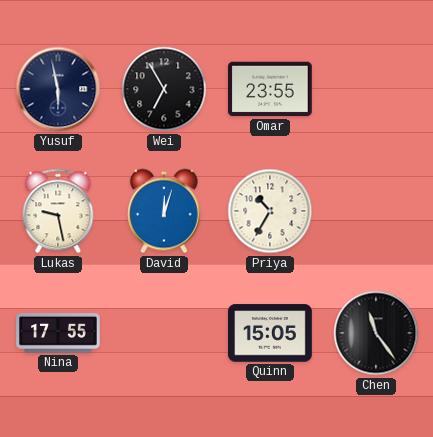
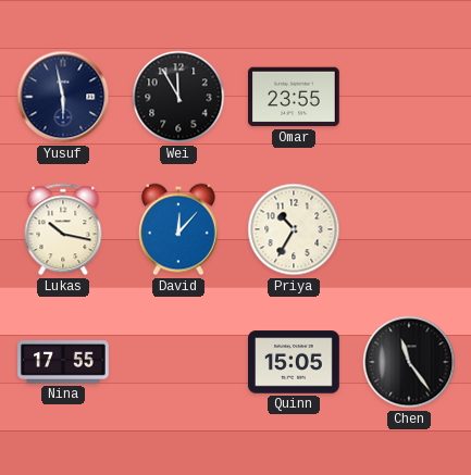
Wei: 6:55 -> 11:55
Lukas: 9:28 -> 10:17
David: 12:03 -> 12:07
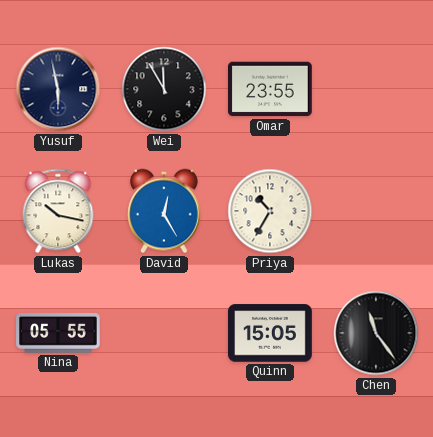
David: 12:07 -> 12:25
Nina: 17:55 -> 05:55
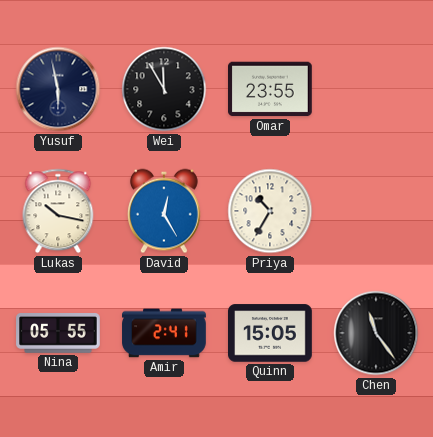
Amir: none -> 2:41
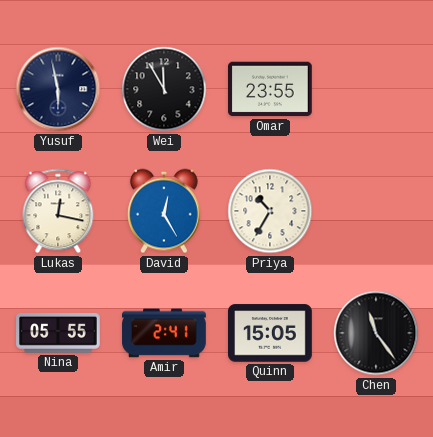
Lukas: 10:17 -> 12:17
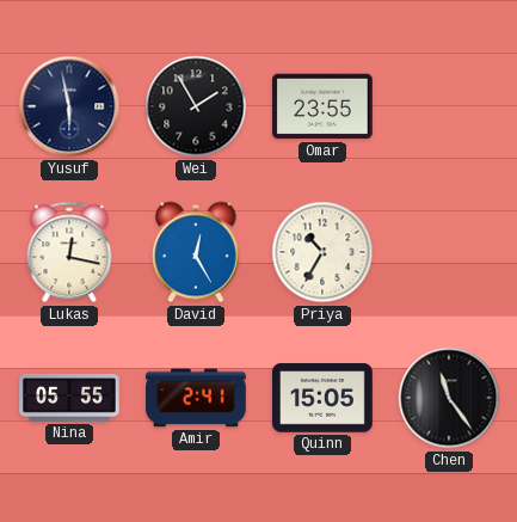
Wei: 11:55 -> 1:55
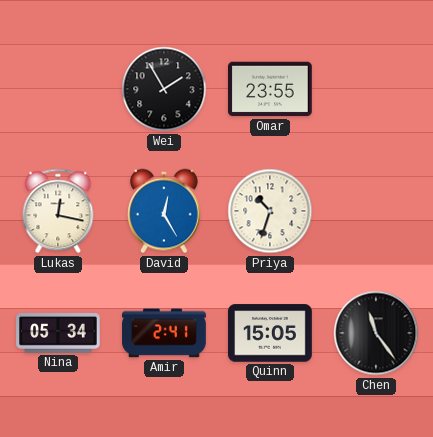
Yusuf: 5:58 -> none
Priya: 10:35 -> 10:33
Nina: 05:55 -> 05:34
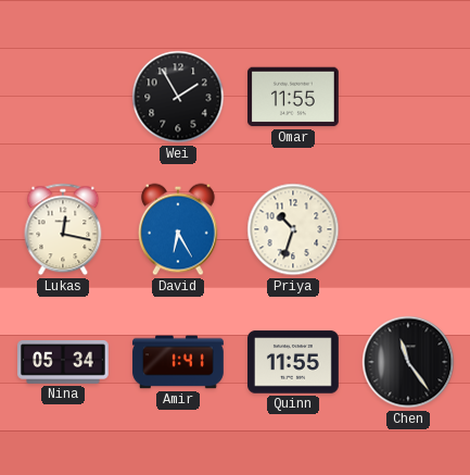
Omar: 23:55 -> 11:55
David: 12:25 -> 6:25
Amir: 2:41 -> 1:41
Quinn: 15:05 -> 11:55
